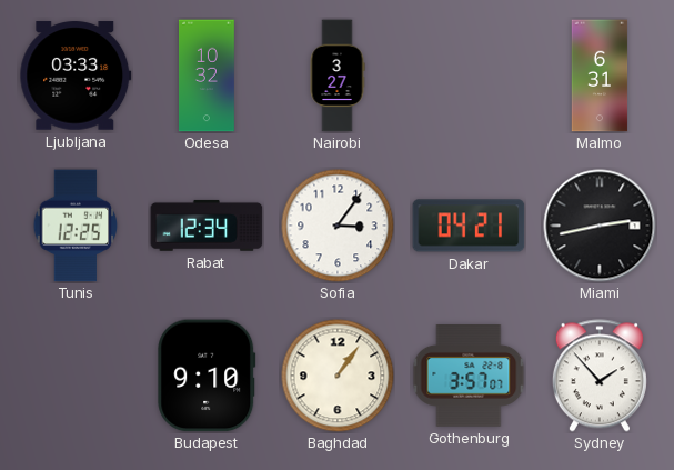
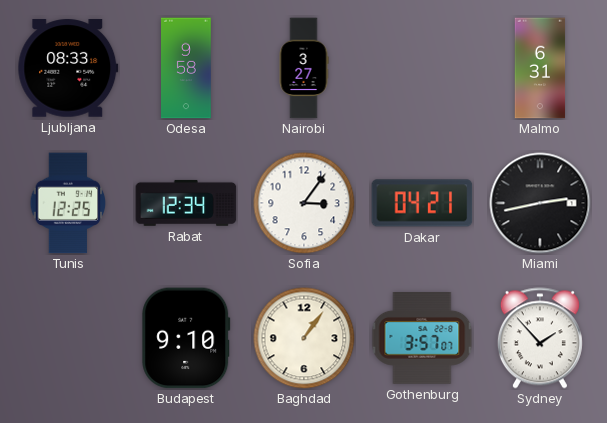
Ljubljana: 03:33 -> 08:33
Odesa: 10:32 -> 9:58
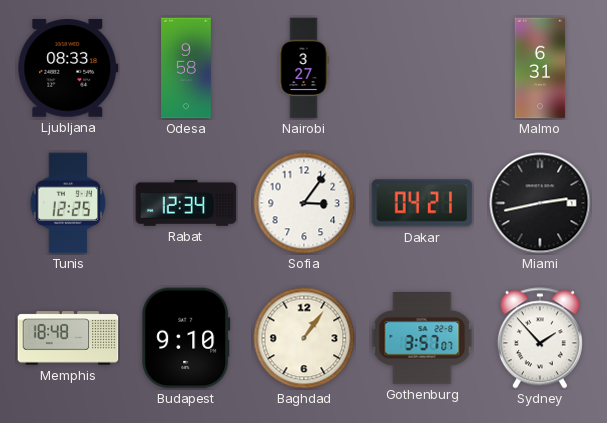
Memphis: none -> 18:48
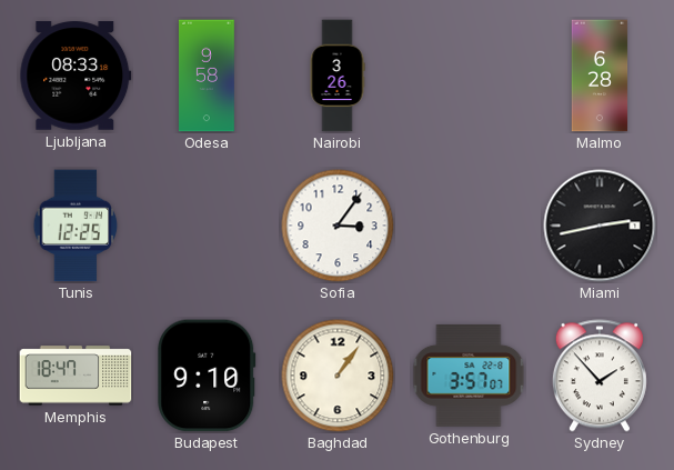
Nairobi: 3:27 -> 3:26
Malmo: 6:31 -> 6:28
Rabat: 12:34 -> none
Dakar: 04:21 -> none
Memphis: 18:48 -> 18:47
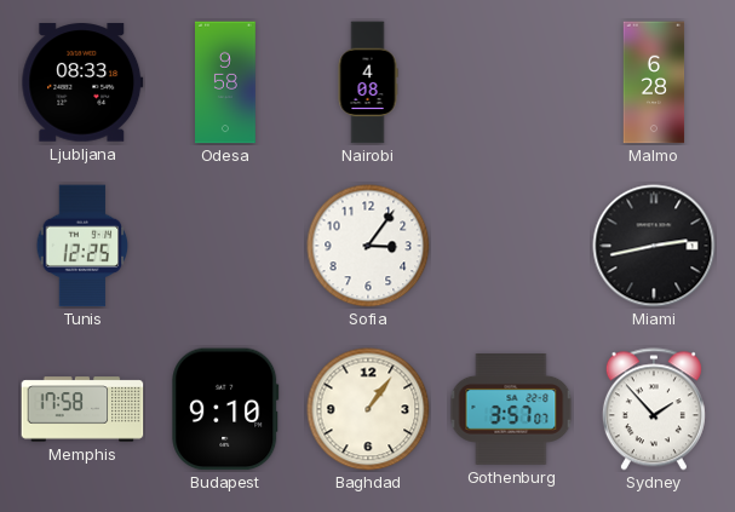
Nairobi: 3:26 -> 4:08
Memphis: 18:47 -> 17:58
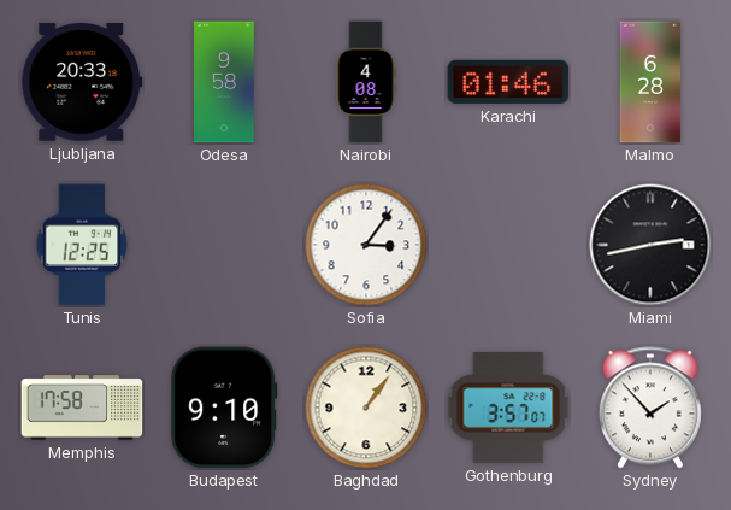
Ljubljana: 08:33 -> 20:33
Karachi: none -> 01:46
